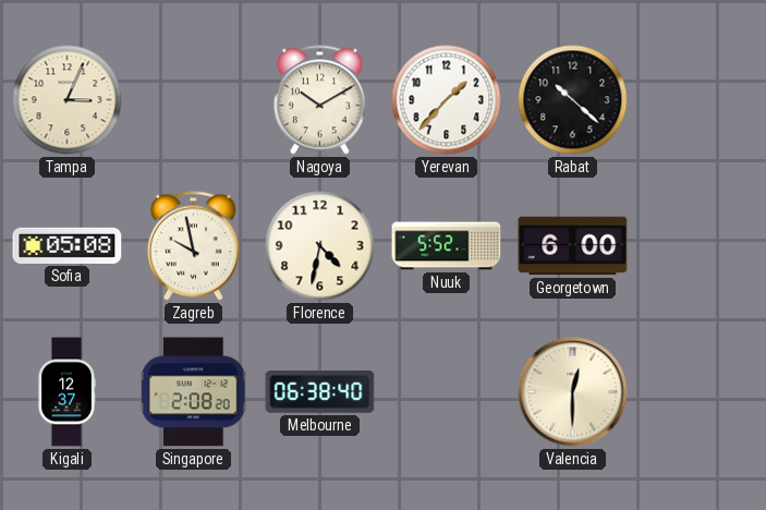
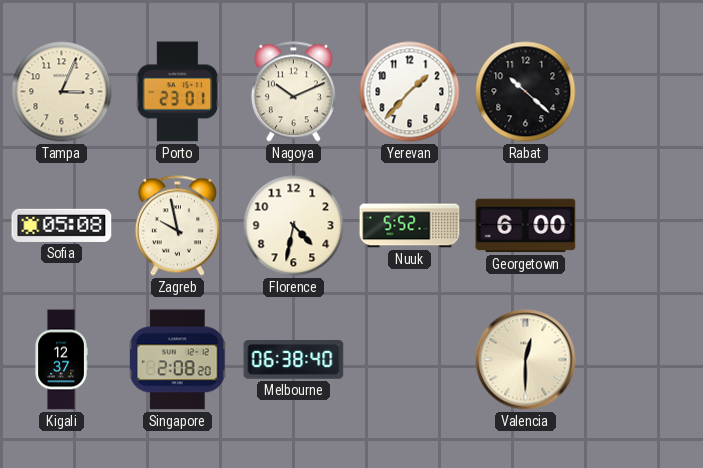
Porto: none -> 23:01
Nagoya: 10:10 -> 10:11
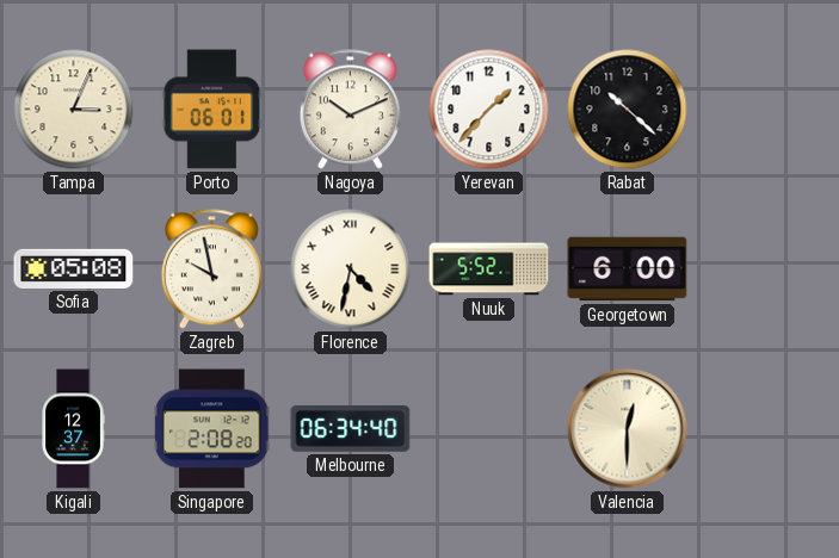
Porto: 23:01 -> 06:01
Florence numerals: Arabic -> Roman
Melbourne: 06:38 -> 06:34
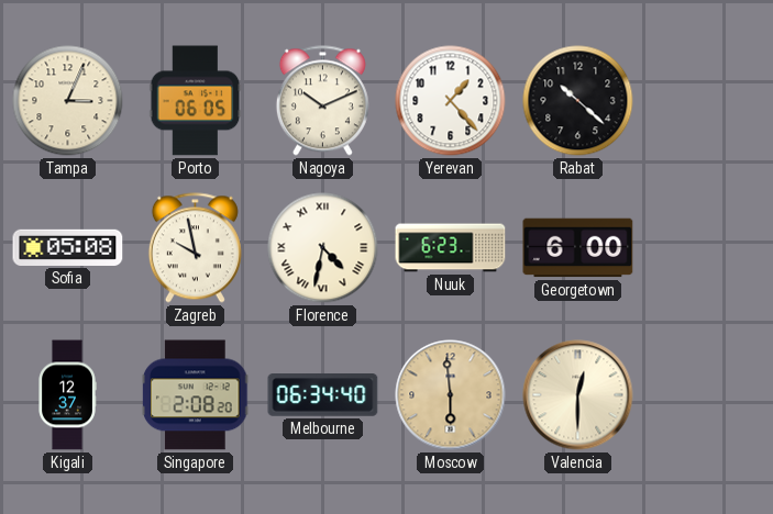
Porto: 06:01 -> 06:05
Yerevan: 1:37 -> 1:23
Nuuk: 5:52 -> 6:23
Moscow: none -> 5:59
